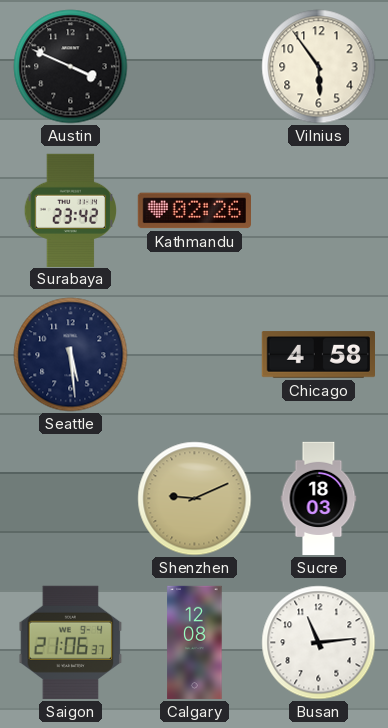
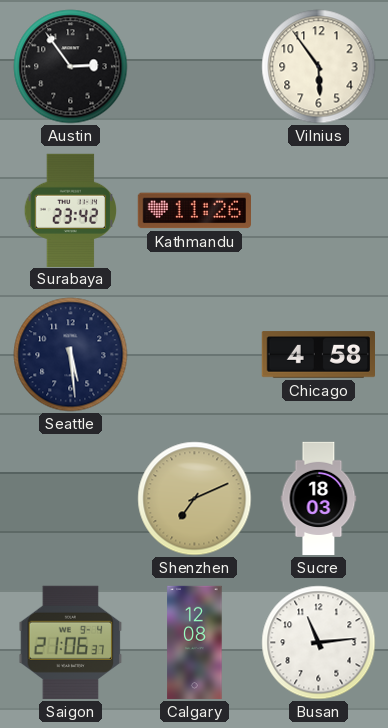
Austin: 3:49 -> 2:54
Kathmandu: 02:26 -> 11:26
Shenzhen: 9:11 -> 7:11
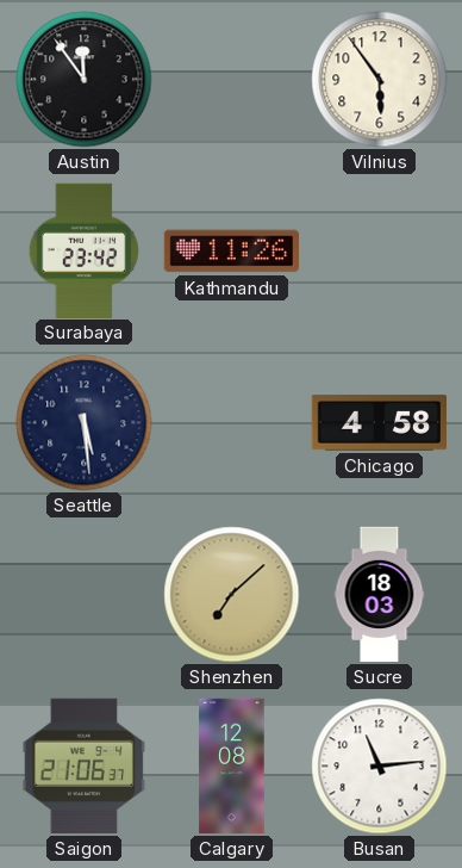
Austin: 2:54 -> 11:54
Shenzhen: 7:11 -> 7:08
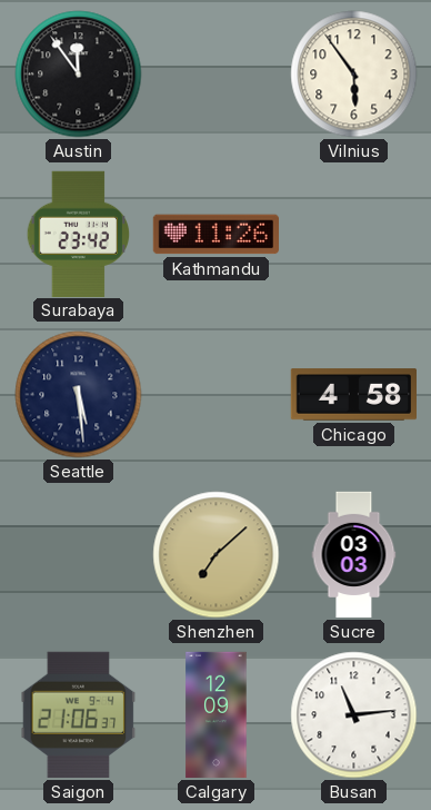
Sucre: 18:03 -> 03:03
Calgary: 12:08 -> 12:09
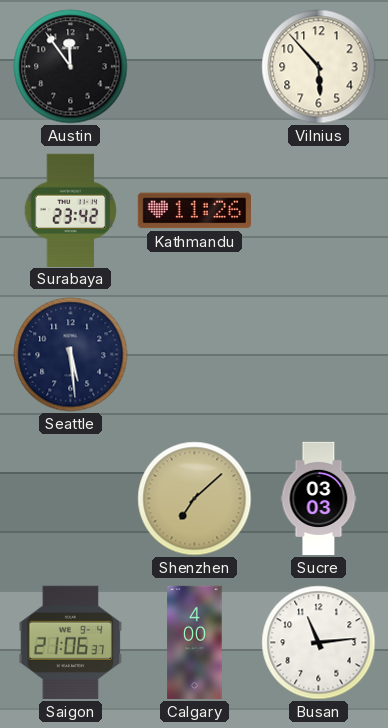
Vilnius: 5:54 -> 5:53
Chicago: 4:58 -> none
Calgary: 12:09 -> 4:00
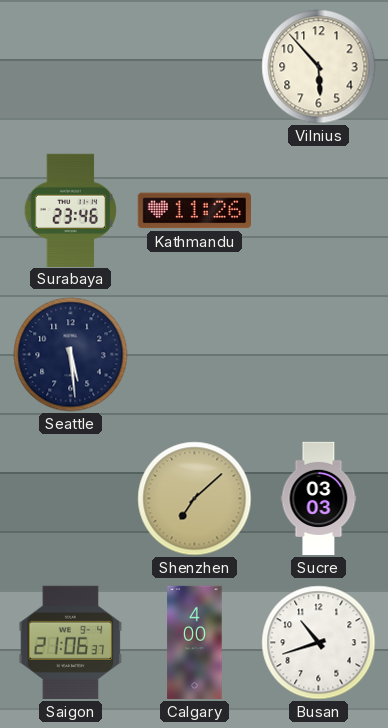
Austin: 11:54 -> none
Surabaya: 23:42 -> 23:46
Busan: 11:14 -> 10:42
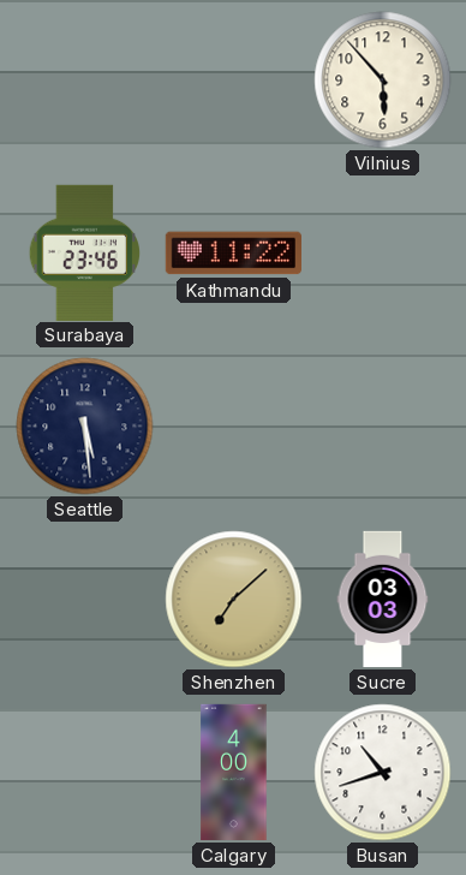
Kathmandu: 11:26 -> 11:22
Saigon: 21:06 -> none
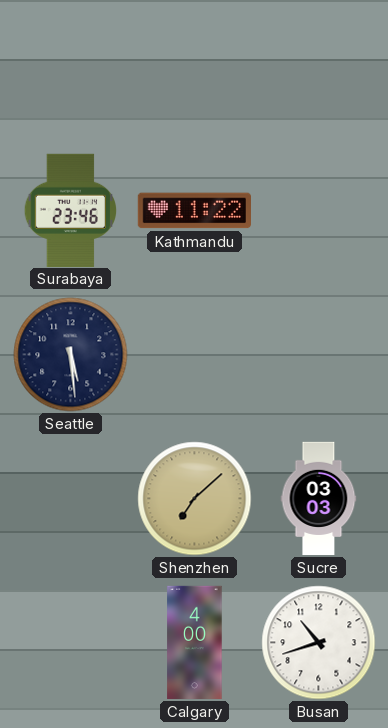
Vilnius: 5:53 -> none
